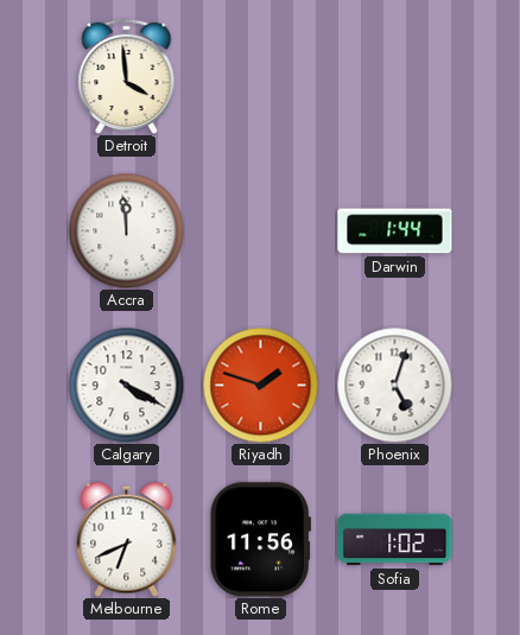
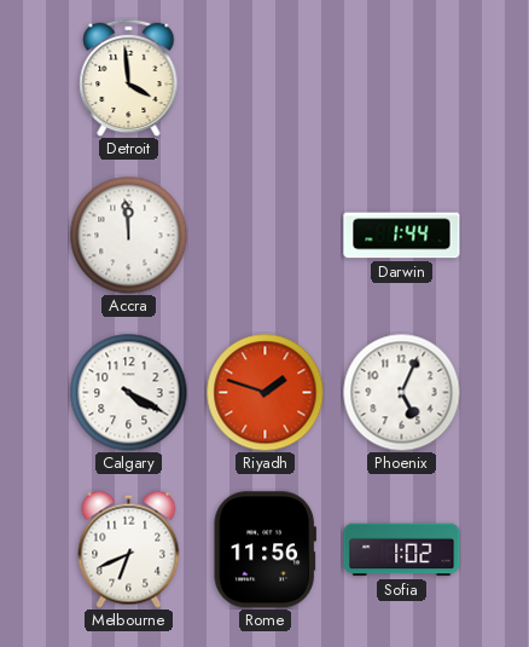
Phoenix: 5:03 -> 5:04
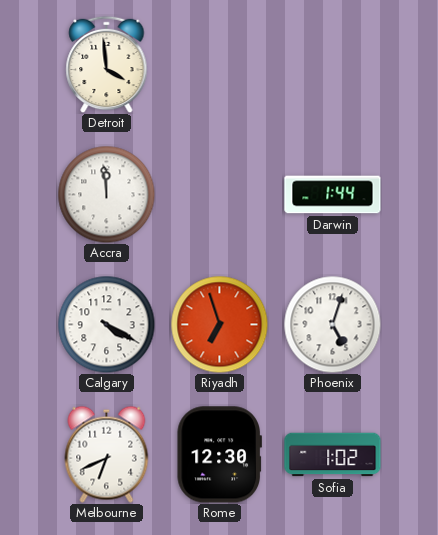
Riyadh: 1:48 -> 6:57
Phoenix: 5:04 -> 5:03
Rome: 11:56 -> 12:30
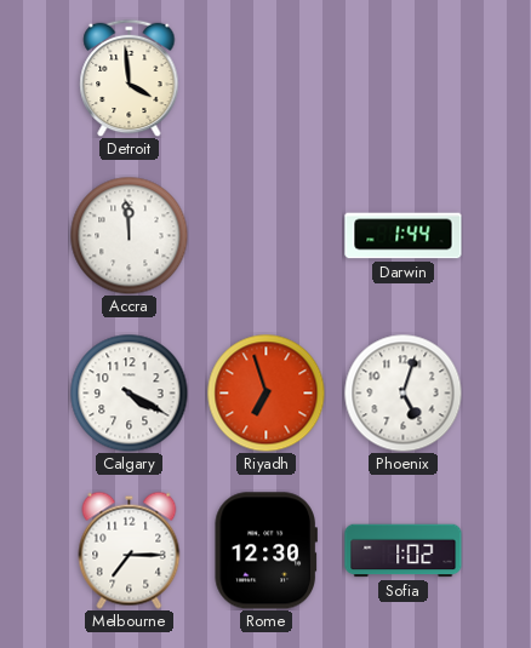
Melbourne: 6:41 -> 7:15
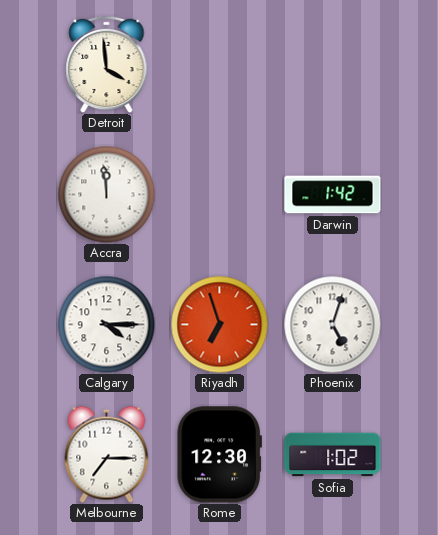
Darwin: 1:44 -> 1:42
Calgary: 4:20 -> 4:15
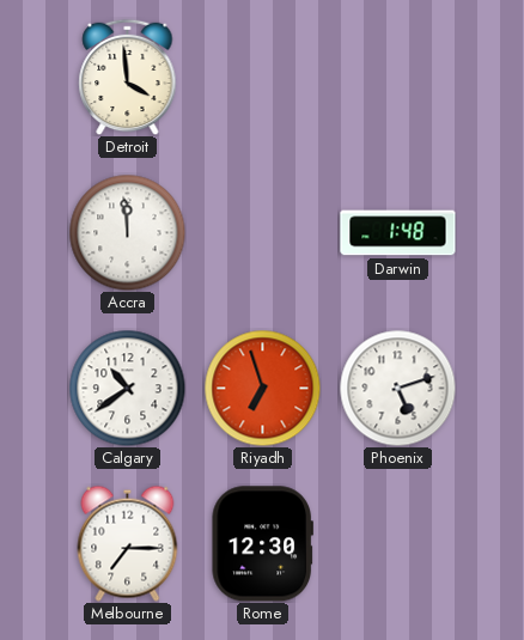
Darwin: 1:42 -> 1:48
Calgary: 4:15 -> 10:39
Phoenix: 5:03 -> 5:12
Sofia: 1:02 -> none
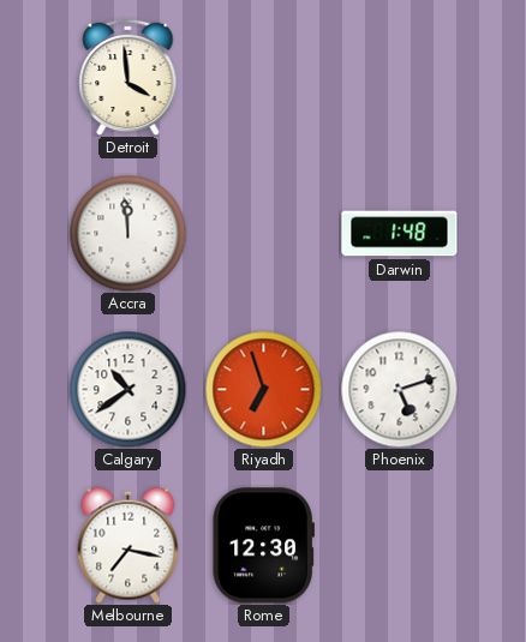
Melbourne: 7:15 -> 7:17
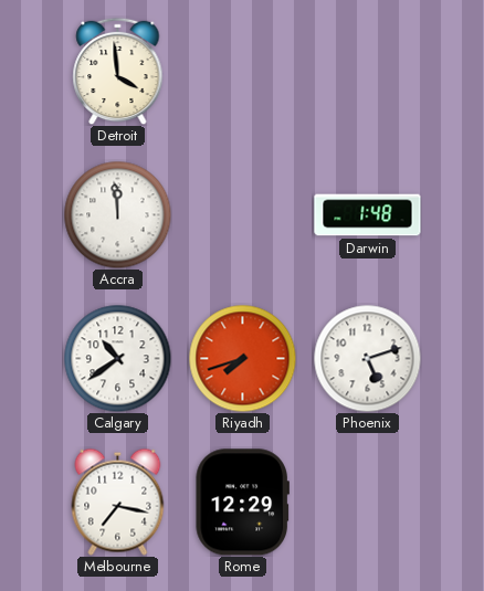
Riyadh: 6:57 -> 7:42
Rome: 12:30 -> 12:29
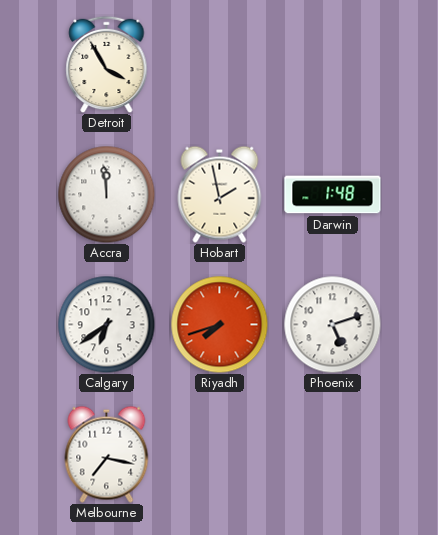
Detroit: 3:59 -> 3:55
Hobart: none -> 1:58
Calgary: 10:39 -> 6:39
Rome: 12:29 -> none
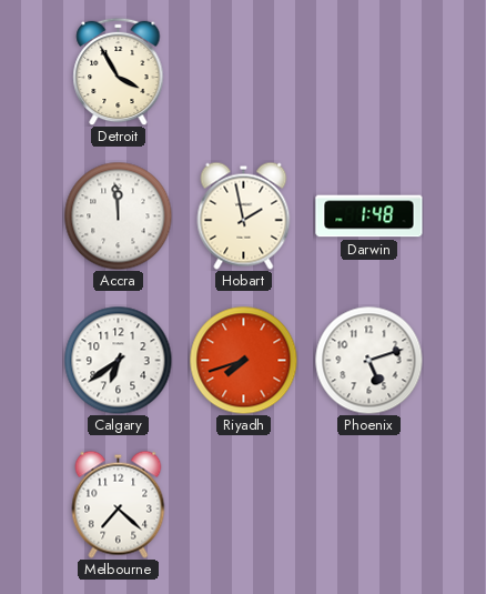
Melbourne: 7:17 -> 7:22
